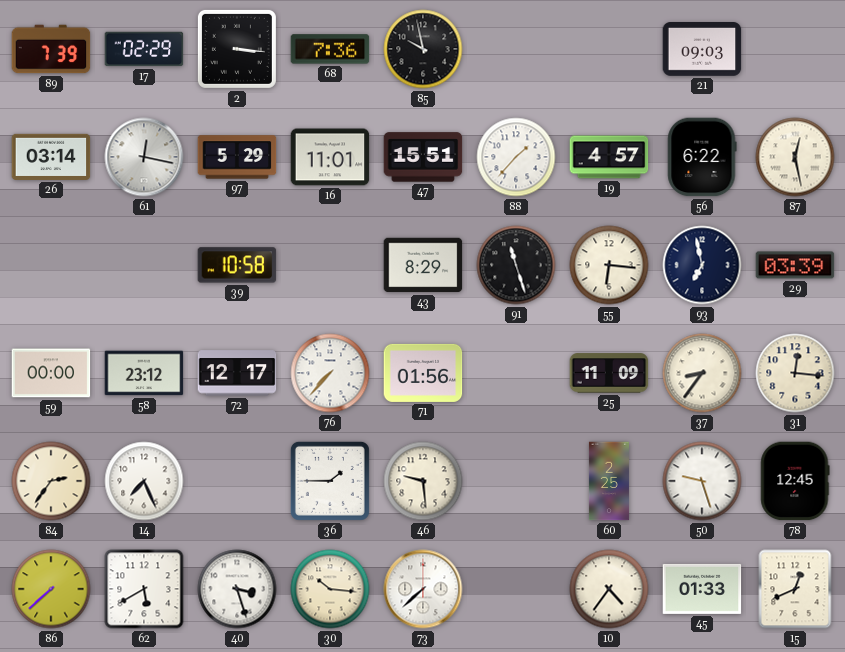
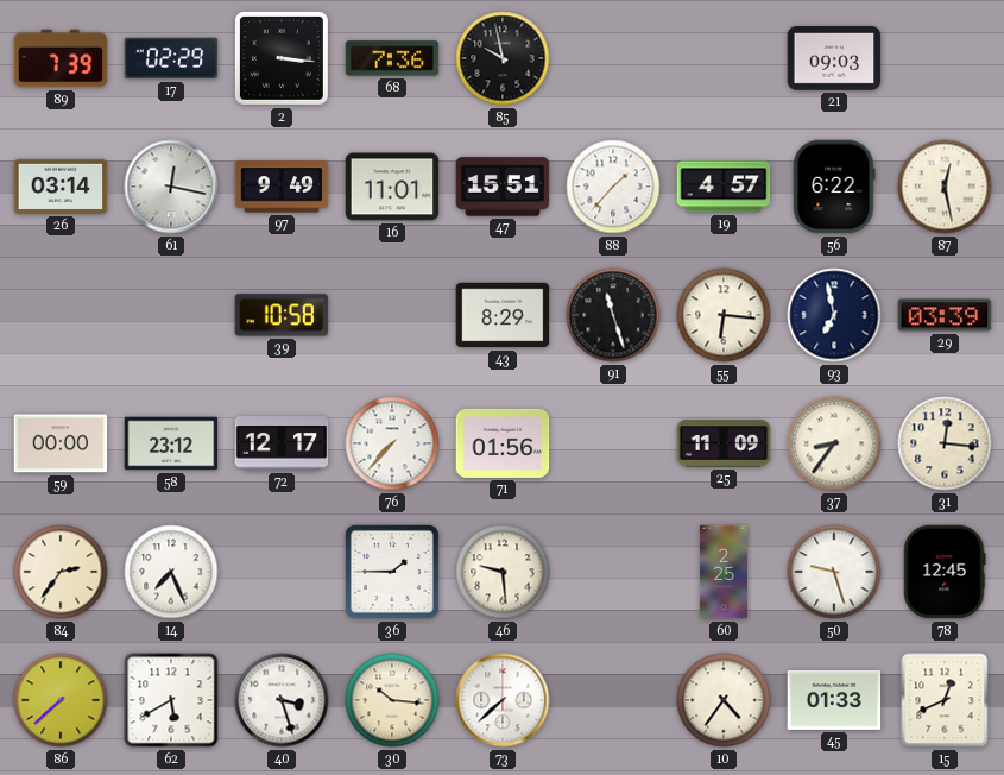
97: 5:29 -> 9:49
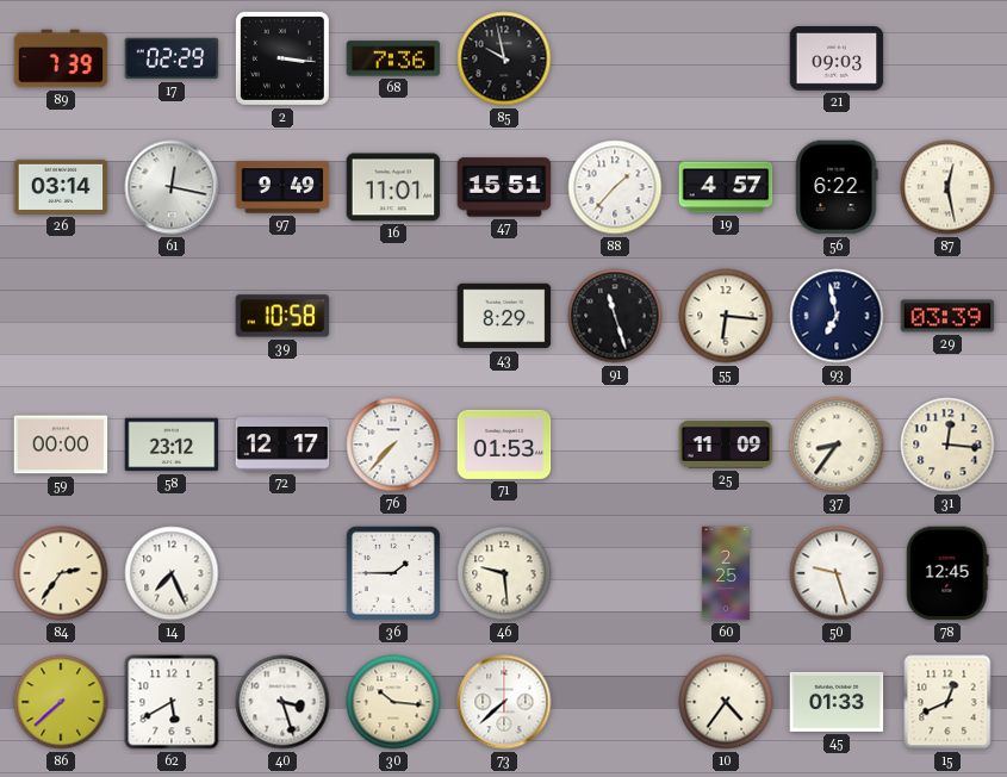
71: 01:56 -> 01:53
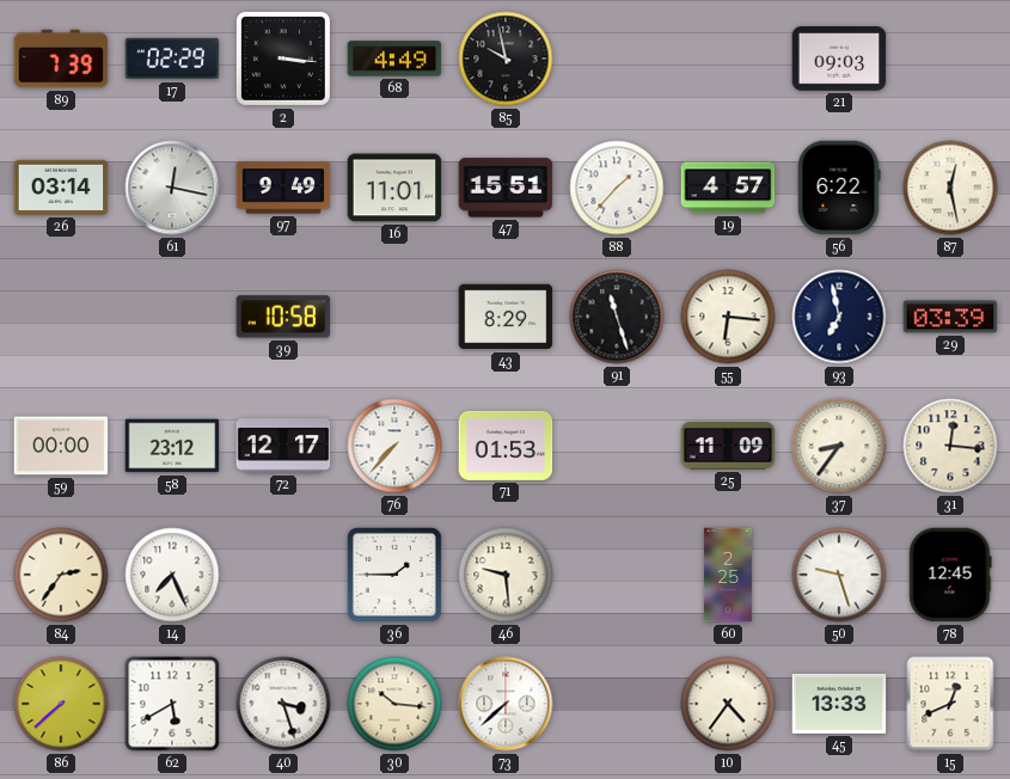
68: 7:36 -> 4:49
45: 01:33 -> 13:33
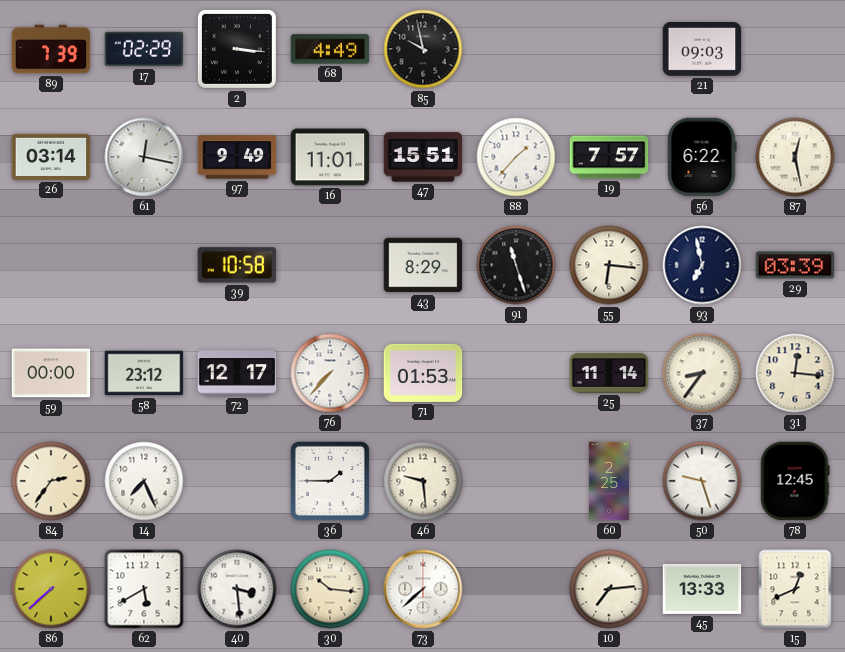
19: 4:57 -> 7:57
25: 11:09 -> 11:14
40: 3:27 -> 3:29
10: 4:36 -> 7:14
